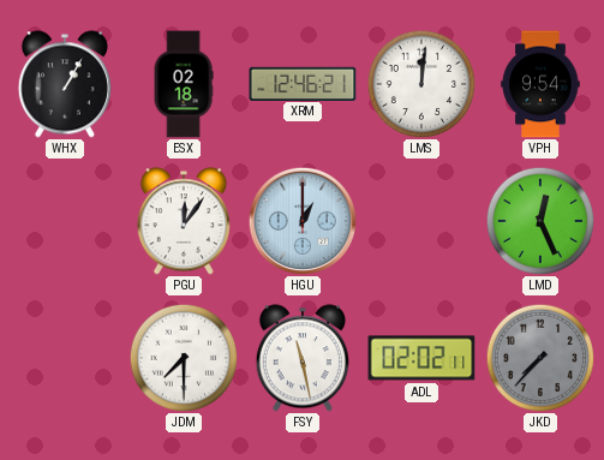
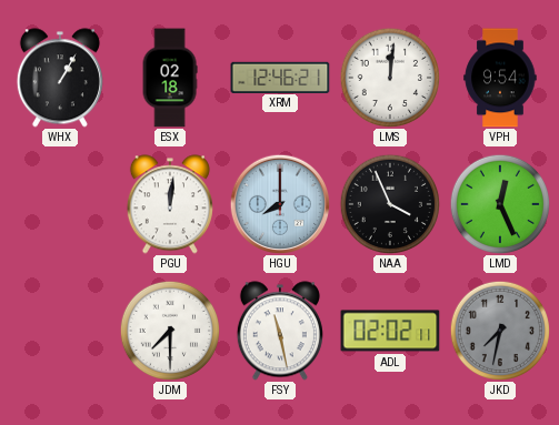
PGU: 12:06 -> 12:01
HGU: 1:00 -> 8:00
NAA: none -> 3:56
JKD: 7:37 -> 7:32
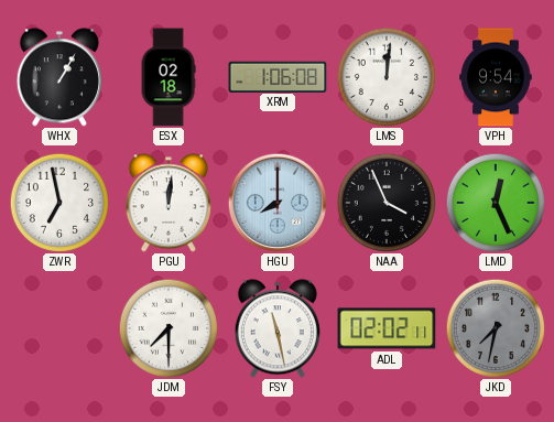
XRM: 12:46 -> 1:06
ZWR: none -> 6:58
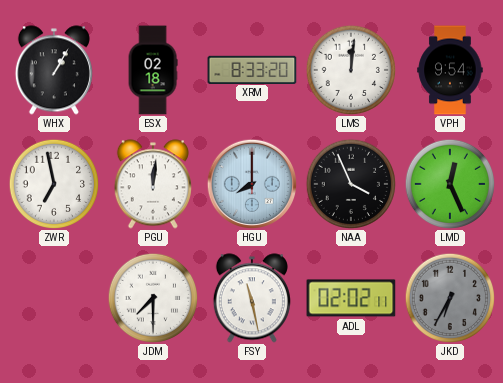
XRM: 1:06 -> 8:33
JKD: 7:32 -> 6:35
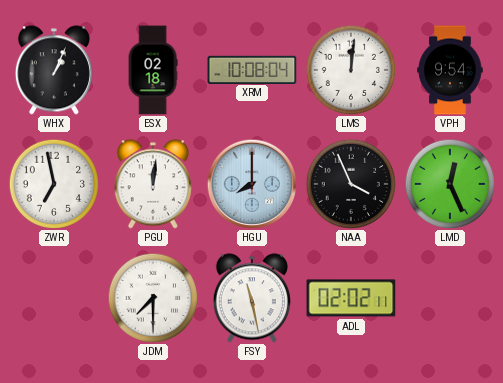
WHX: 1:05 -> 1:04
XRM: 8:33 -> 10:08
JKD: 6:35 -> none
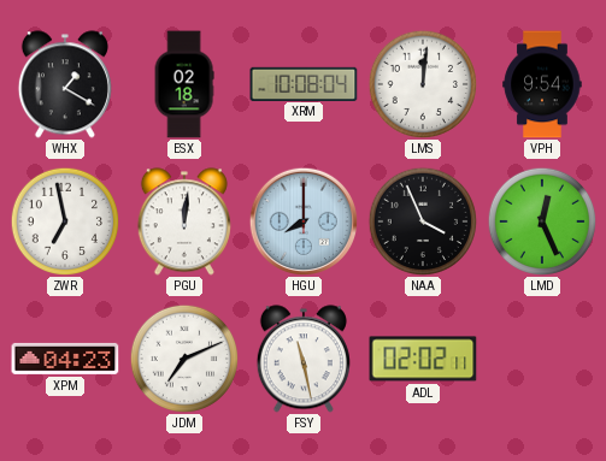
WHX: 1:04 -> 1:20
XPM: none -> 04:23
JDM: 7:30 -> 7:11
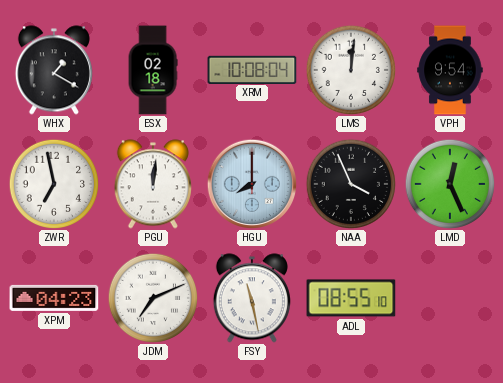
ADL: 02:02 -> 08:55
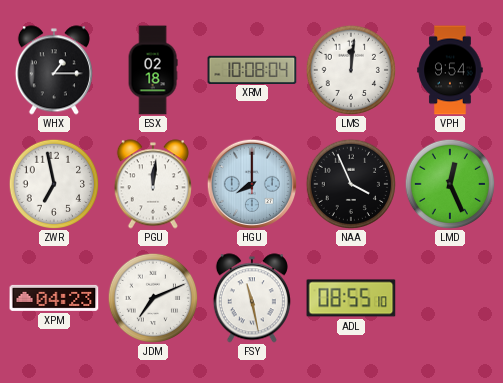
WHX: 1:20 -> 1:15
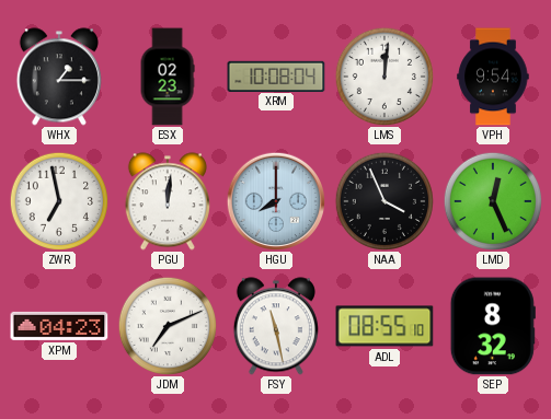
ESX: 02:18 -> 02:23
SEP: none -> 8:32
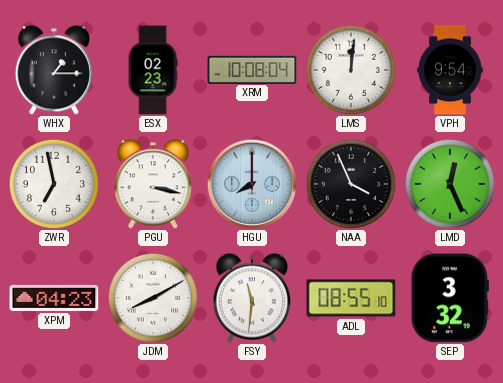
PGU: 12:01 -> 3:17
JDM: 7:11 -> 8:10
FSY: 11:28 -> 11:31
SEP: 8:32 -> 3:32
